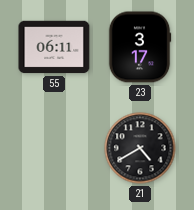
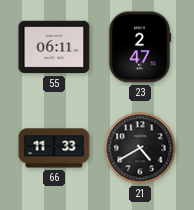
23: 3:17 -> 2:47
66: none -> 11:33
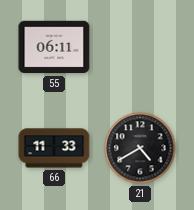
23: 2:47 -> none
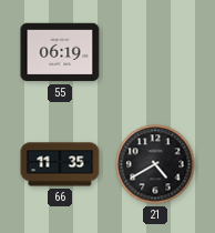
55: 06:11 -> 06:19
66: 11:33 -> 11:35
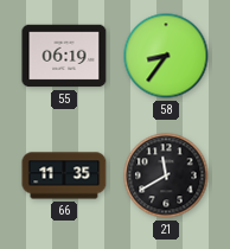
58: none -> 8:36
21: 4:40 -> 11:40
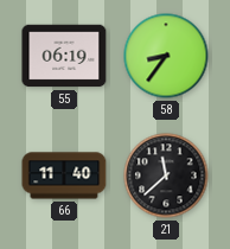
66: 11:35 -> 11:40
21: 11:40 -> 11:38
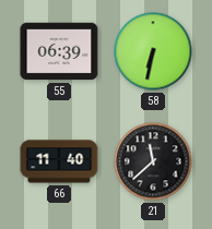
55: 06:19 -> 06:39
58: 8:36 -> 6:32
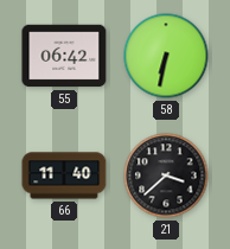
55: 06:39 -> 06:42
21: 11:38 -> 3:38
